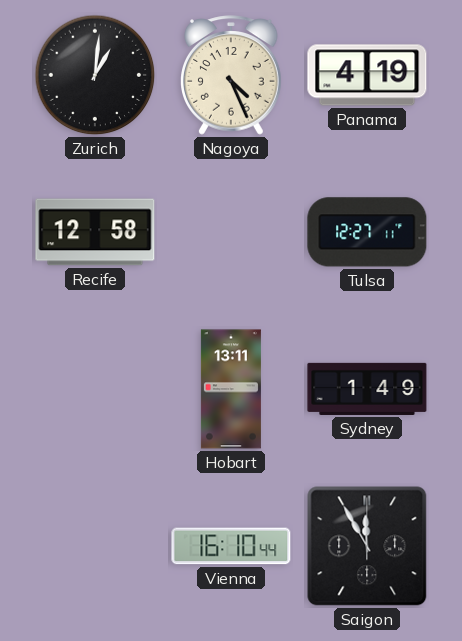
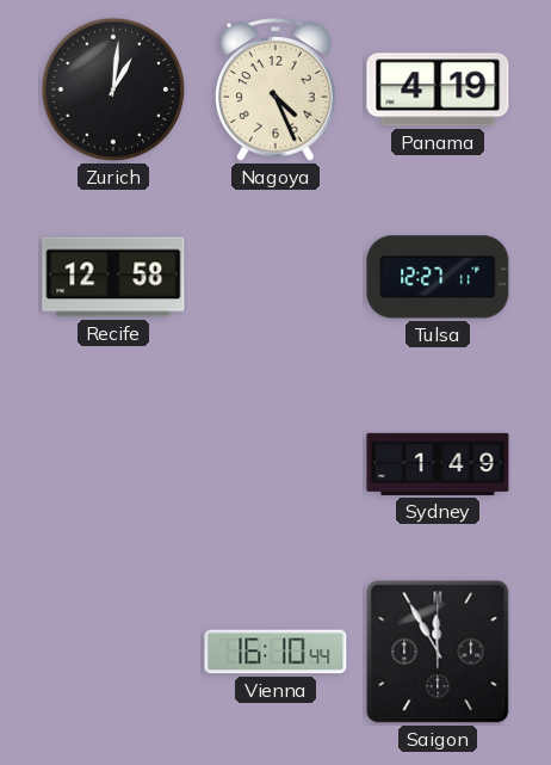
Hobart: 13:11 -> none
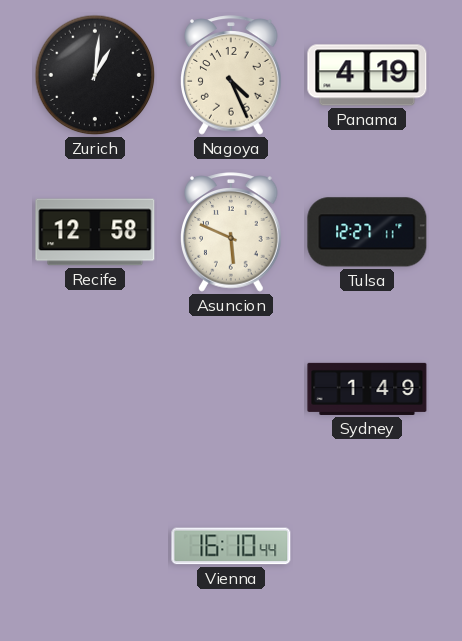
Asuncion: none -> 5:49
Saigon: 11:55 -> none
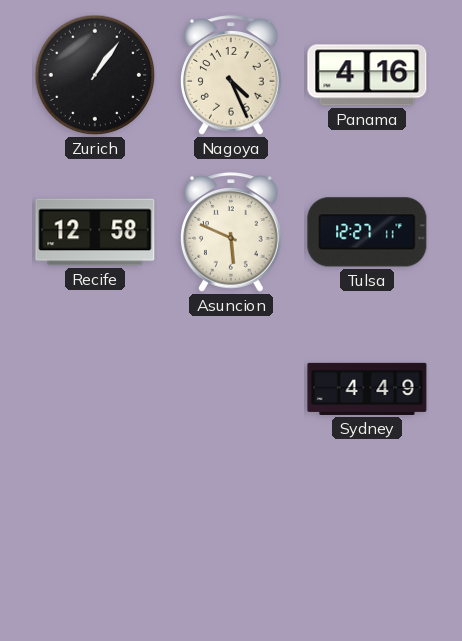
Zurich: 1:01 -> 1:06
Panama: 4:19 -> 4:16
Sydney: 1:49 -> 4:49
Vienna: 16:10 -> none
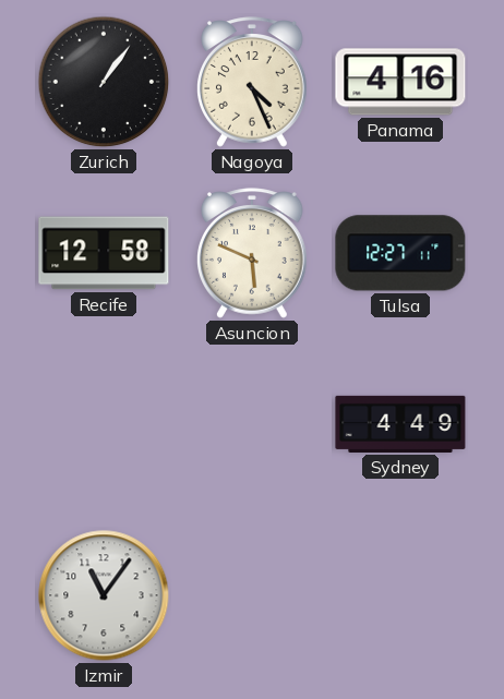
Izmir: none -> 11:06
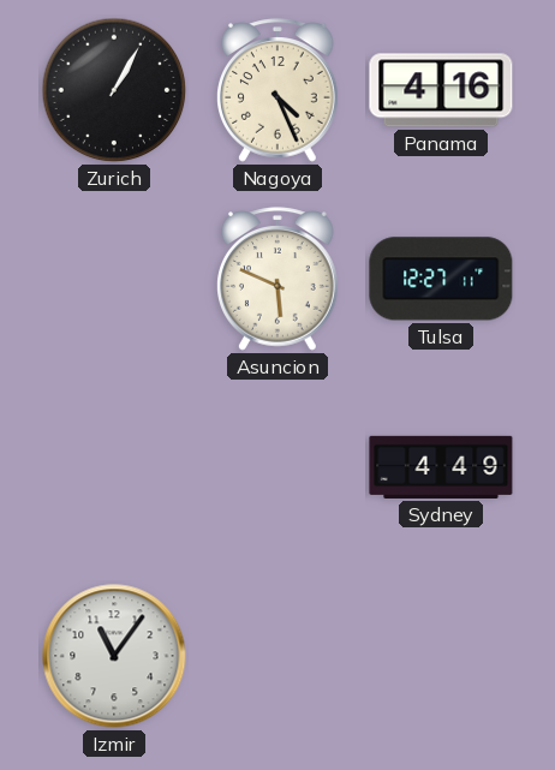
Zurich: 1:06 -> 1:05
Recife: 12:58 -> none
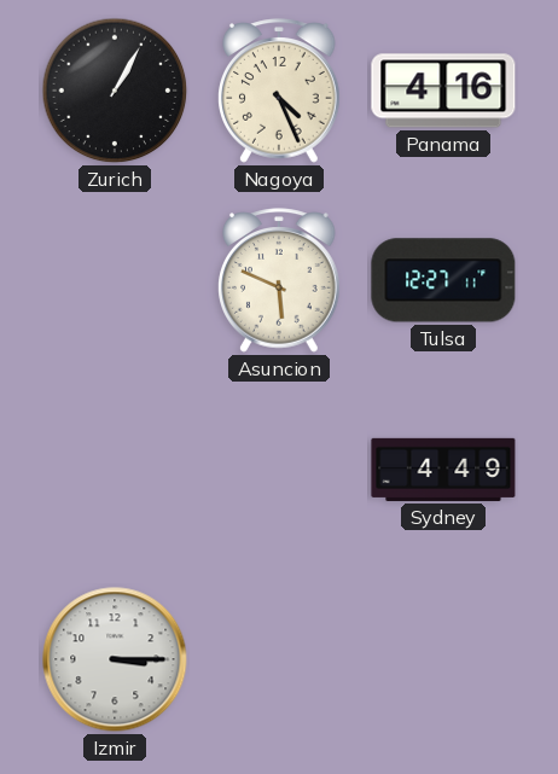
Izmir: 11:06 -> 3:15
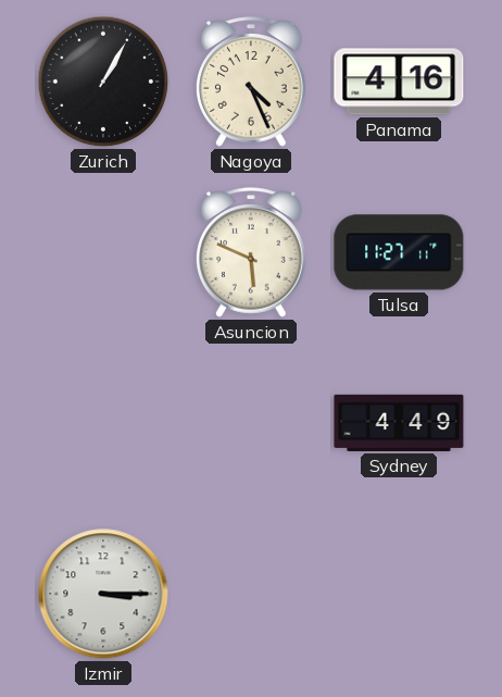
Tulsa: 12:27 -> 11:27
